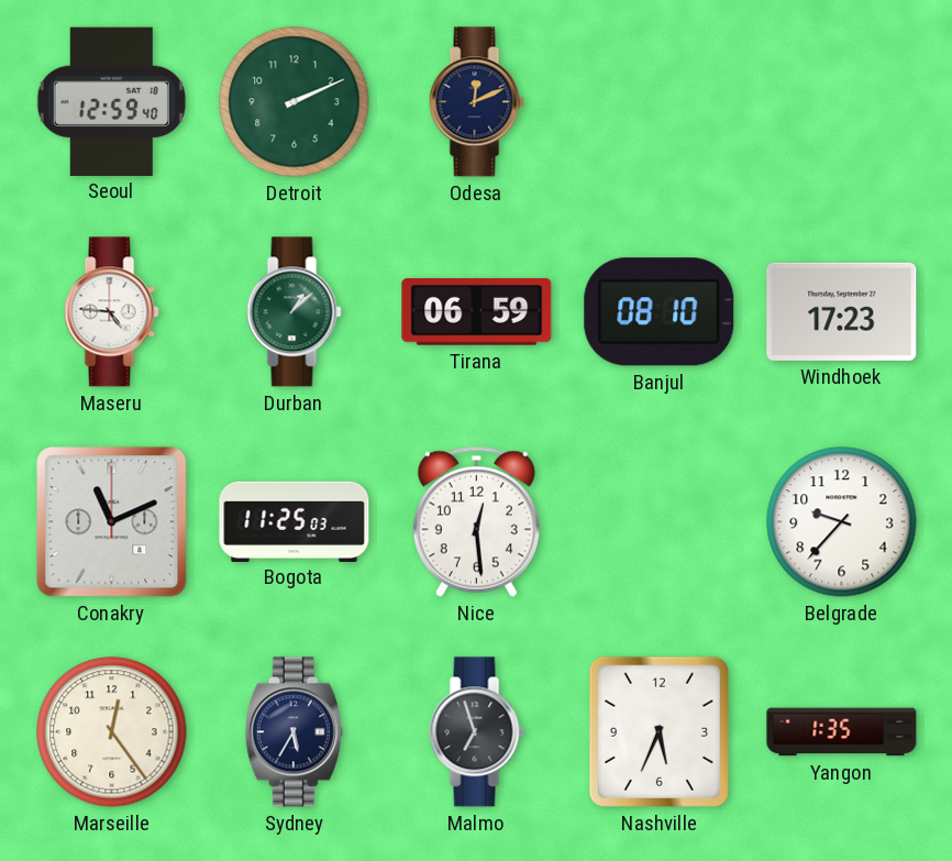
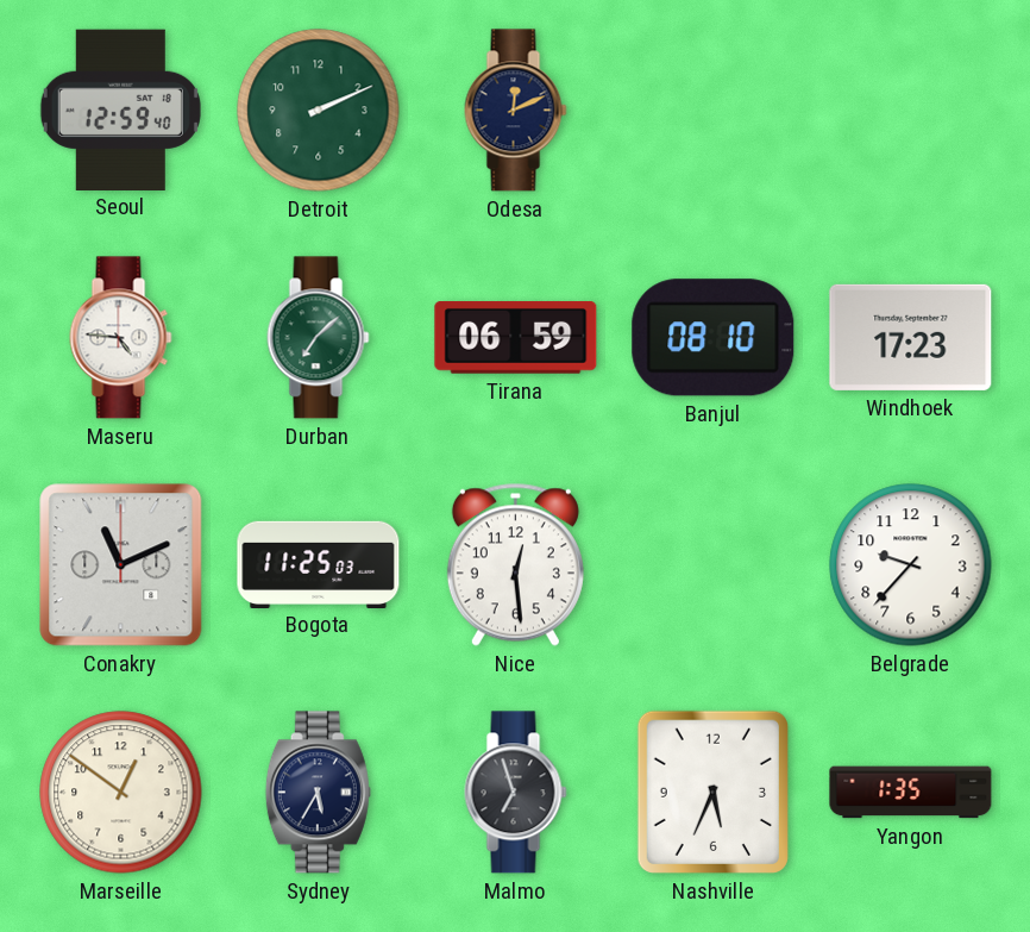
Durban: 1:08 -> 7:08
Marseille: 12:24 -> 12:51
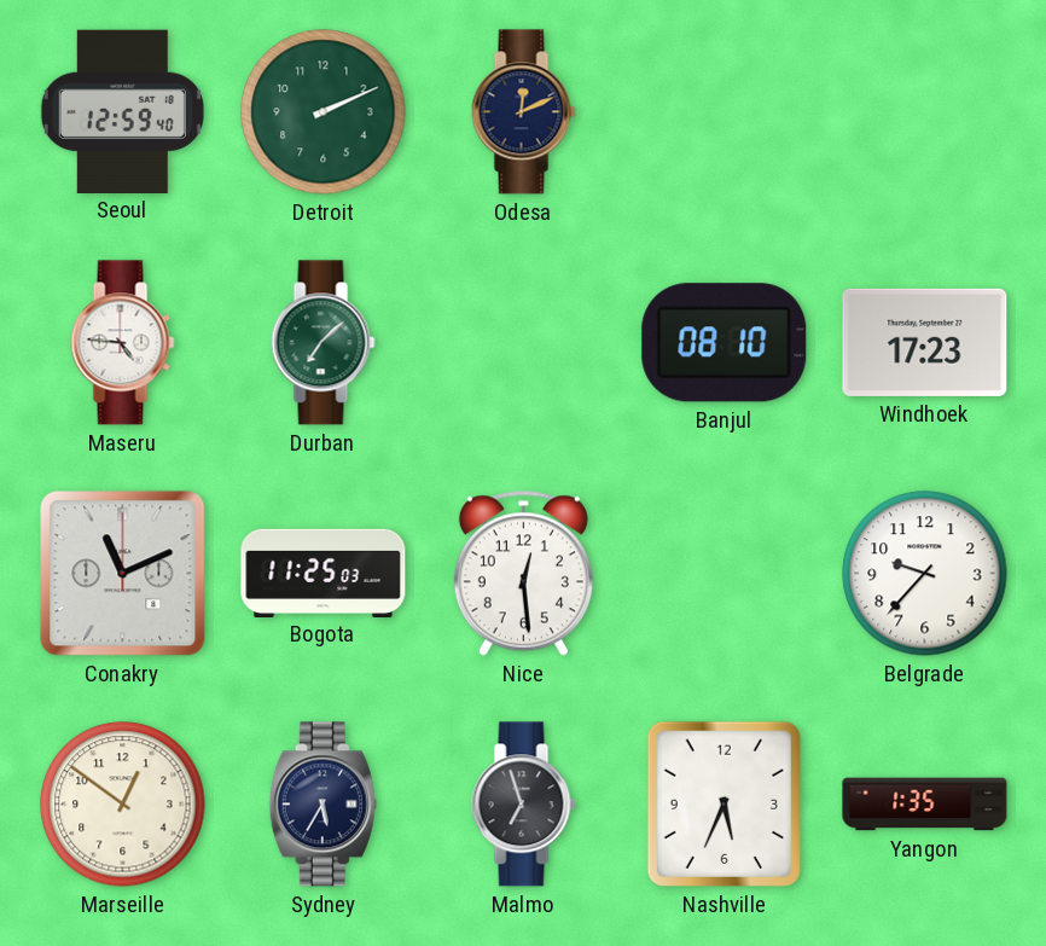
Tirana: 06:59 -> none
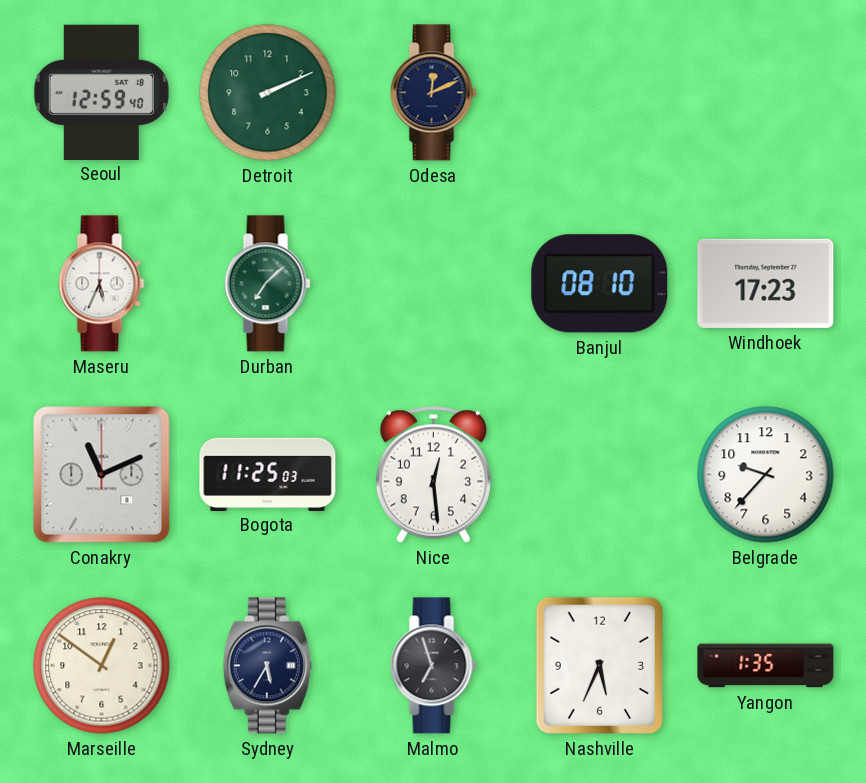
Maseru: 4:46 -> 5:34
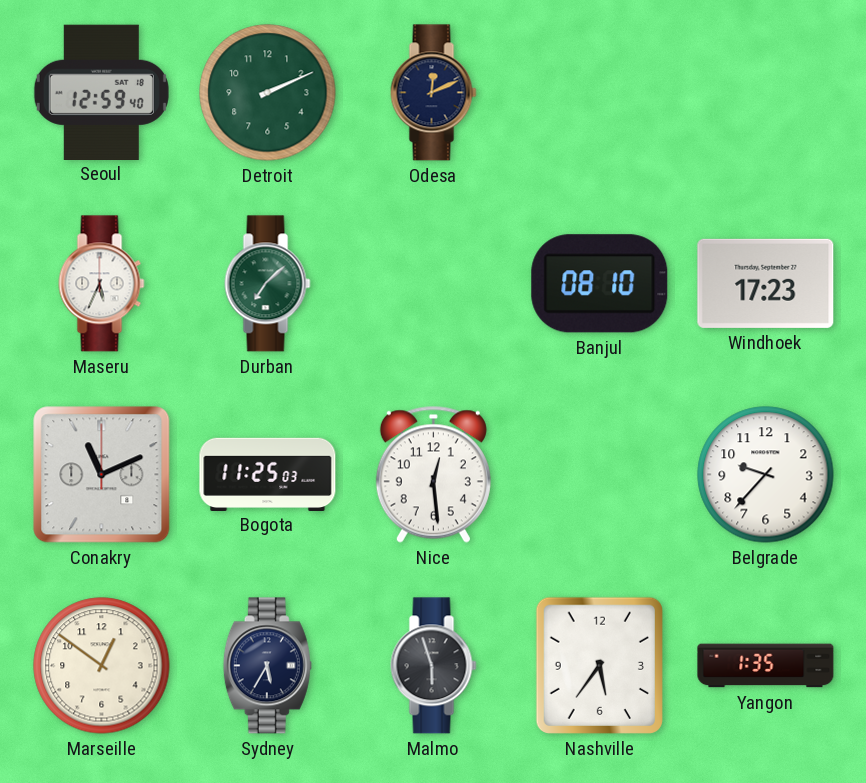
Malmo: 6:57 -> 5:57
Nashville: 5:34 -> 5:36
